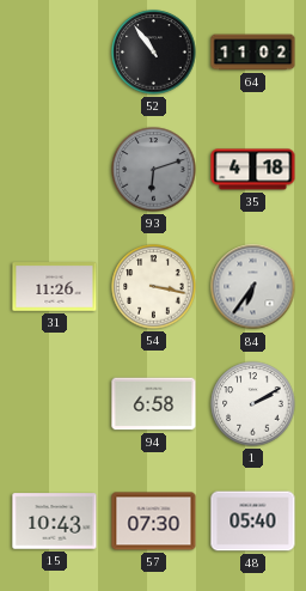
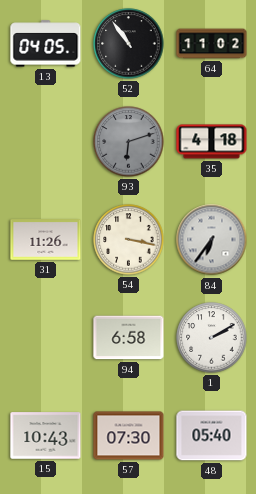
13: none -> 04:05
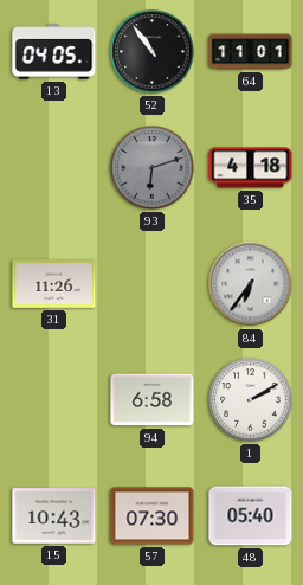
64: 11:02 -> 11:01
54: 3:17 -> none
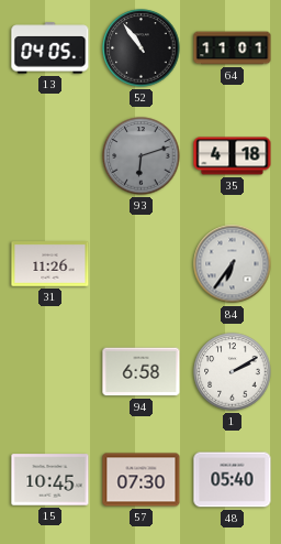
15: 10:43 -> 10:45
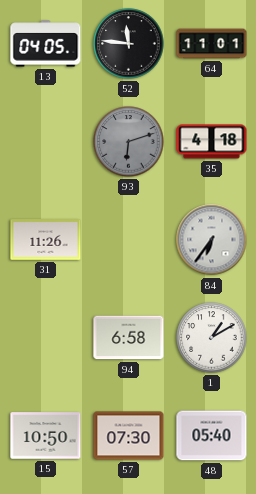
52: 10:54 -> 11:46
1: 2:10 -> 1:10
15: 10:45 -> 10:50
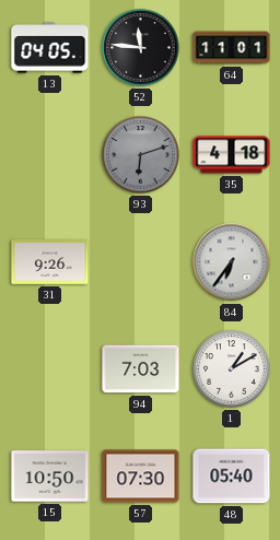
31: 11:26 -> 9:26
94: 6:58 -> 7:03
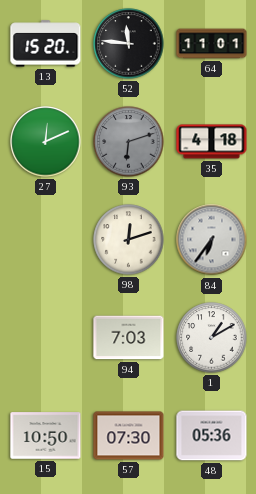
13: 04:05 -> 15:20
27: none -> 12:11
31: 9:26 -> none
98: none -> 12:12
48: 05:40 -> 05:36
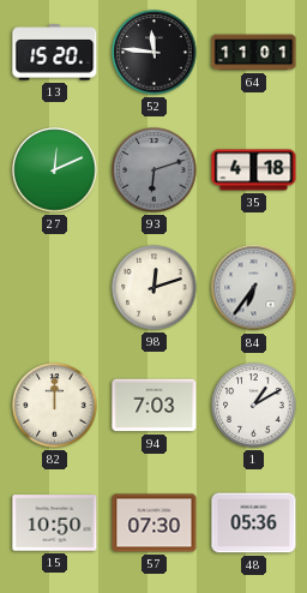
82: none -> 12:00
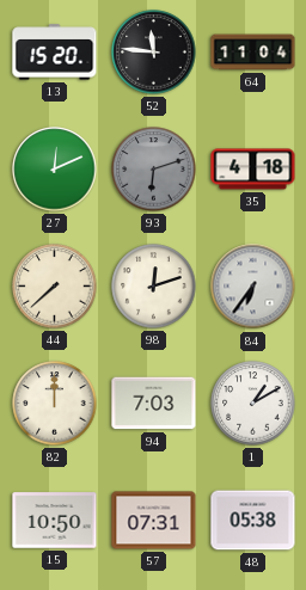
64: 11:01 -> 11:04
44: none -> 7:38
57: 07:30 -> 07:31
48: 05:36 -> 05:38
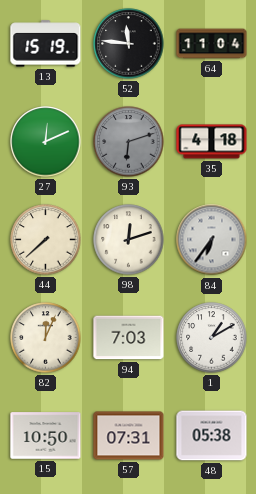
13: 15:20 -> 15:19
82: 12:00 -> 12:04
